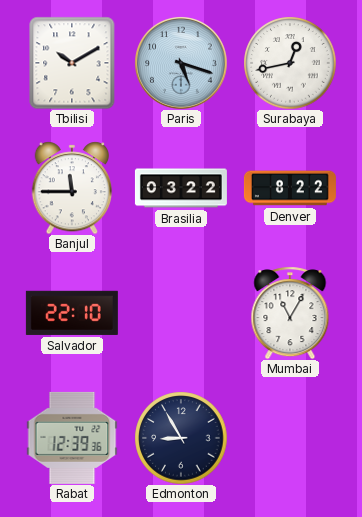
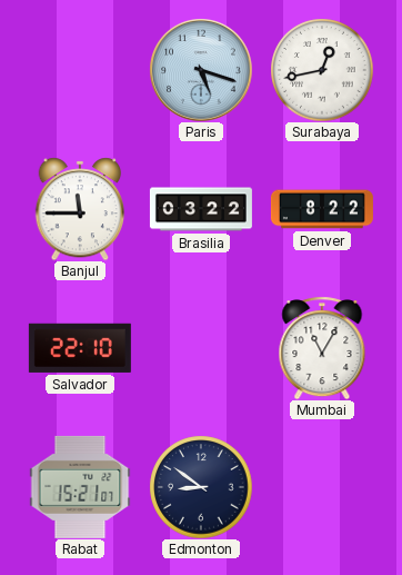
Tbilisi: 10:10 -> none
Rabat: 12:39 -> 15:21
Edmonton: 8:55 -> 8:51
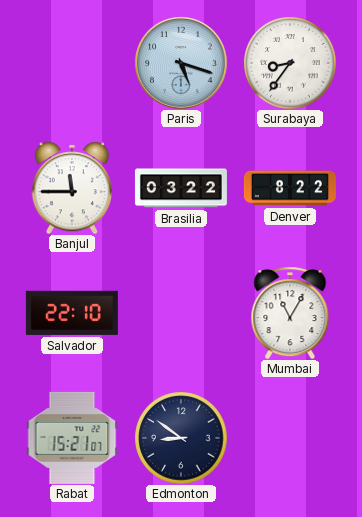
Surabaya: 12:43 -> 8:36
